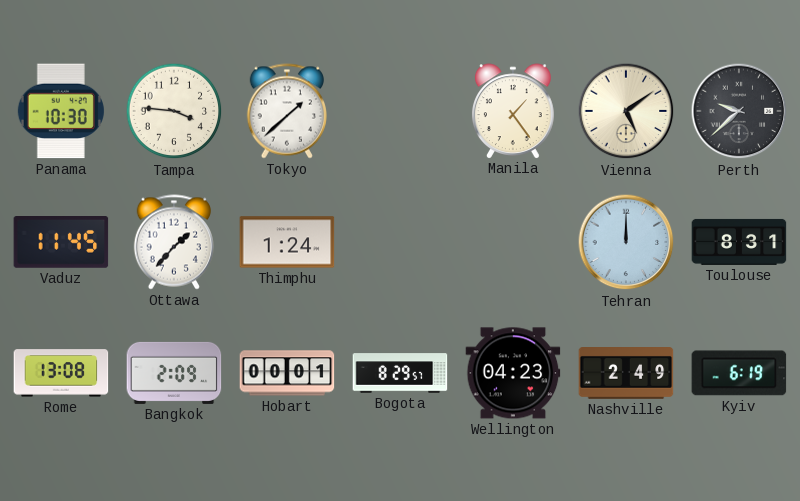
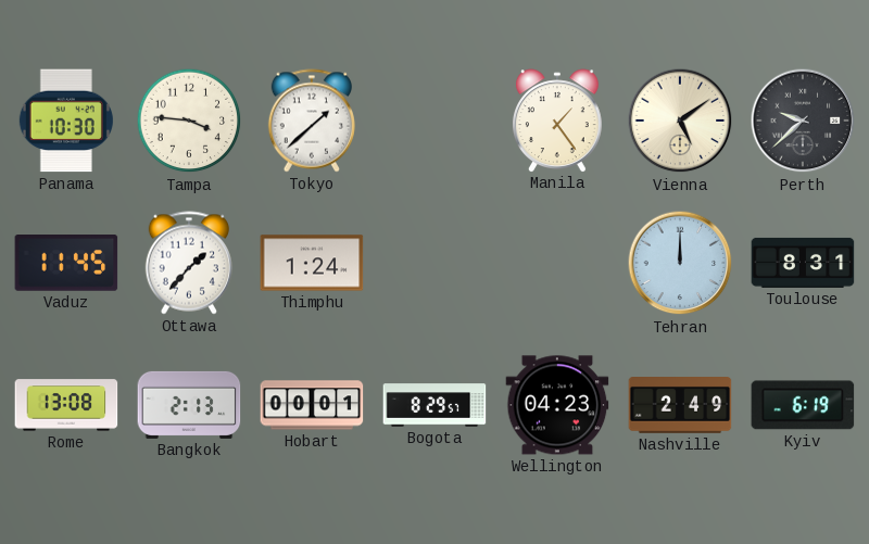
Bangkok: 2:09 -> 2:13
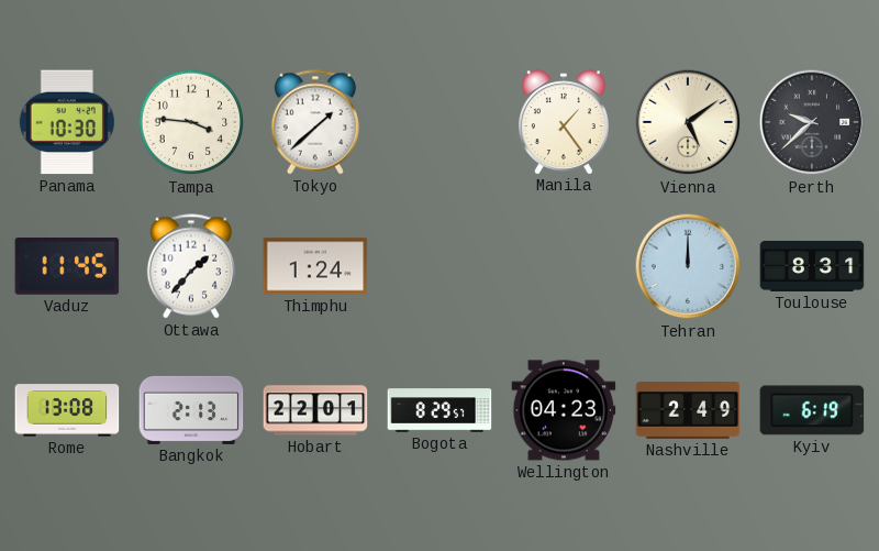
Hobart: 00:01 -> 22:01
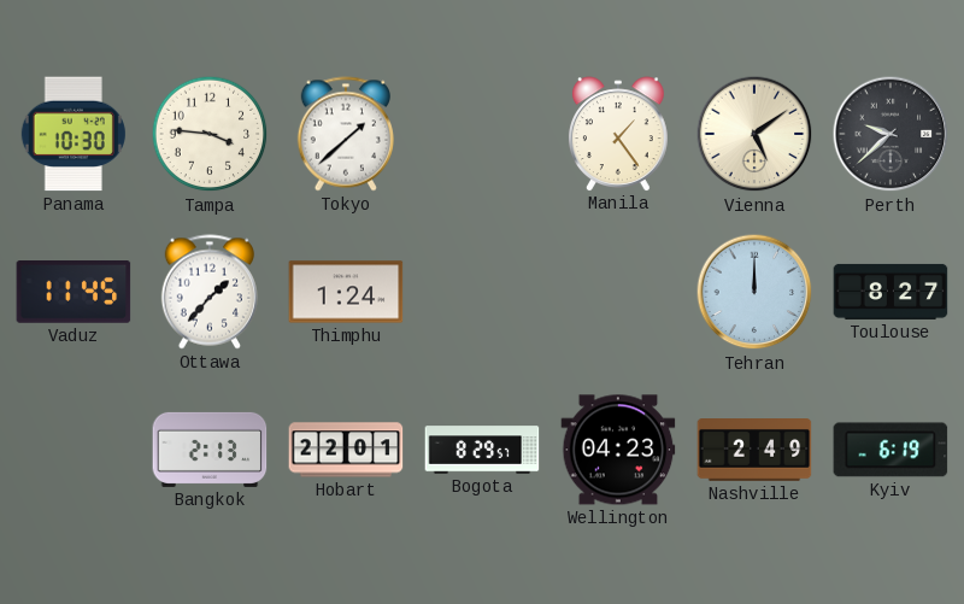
Toulouse: 8:31 -> 8:27
Rome: 13:08 -> none
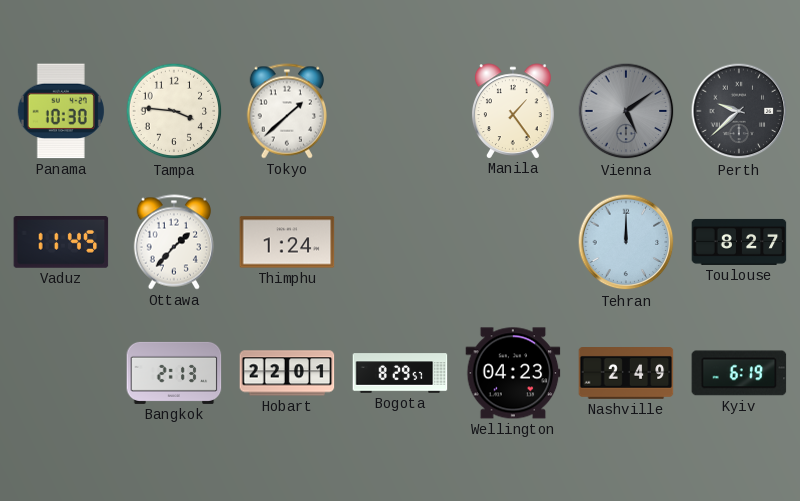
Vienna dial: cream -> grey
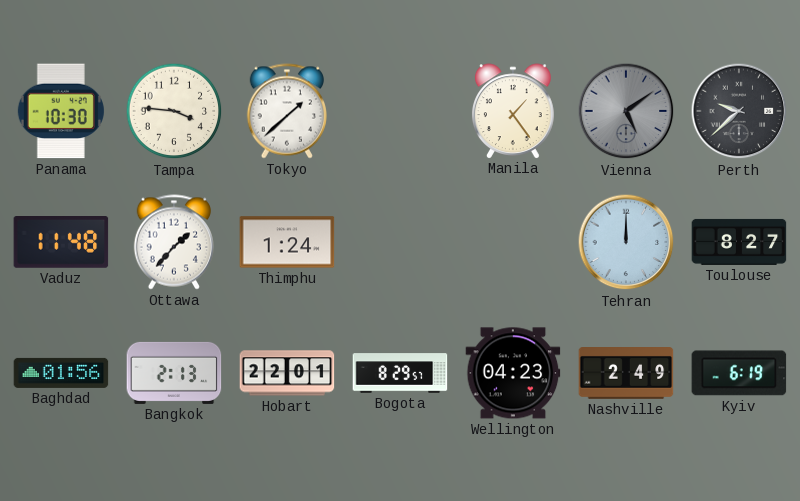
Vaduz: 11:45 -> 11:48
Baghdad: none -> 01:56
